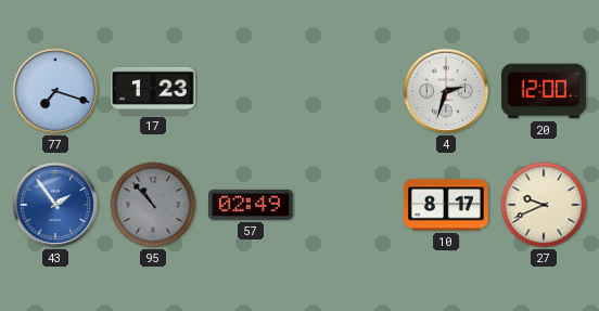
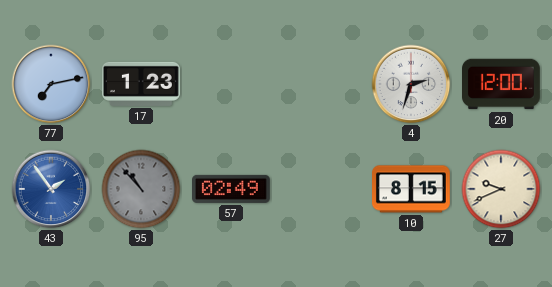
77: 7:18 -> 7:13
10: 8:17 -> 8:15
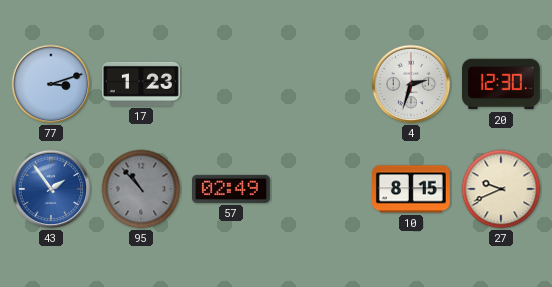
77: 7:13 -> 3:12
20: 12:00 -> 12:30
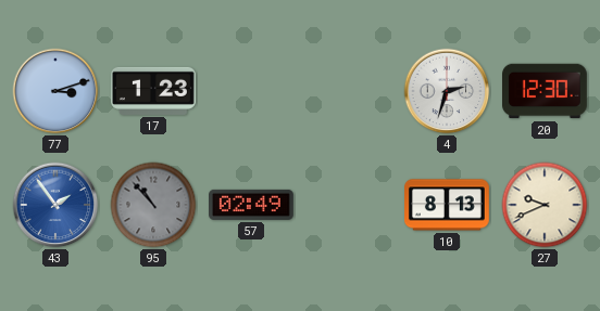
10: 8:15 -> 8:13
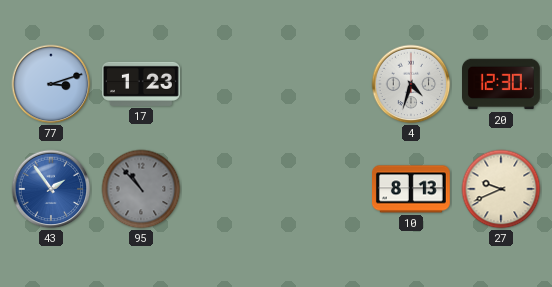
4: 2:33 -> 4:33
57: 02:49 -> none
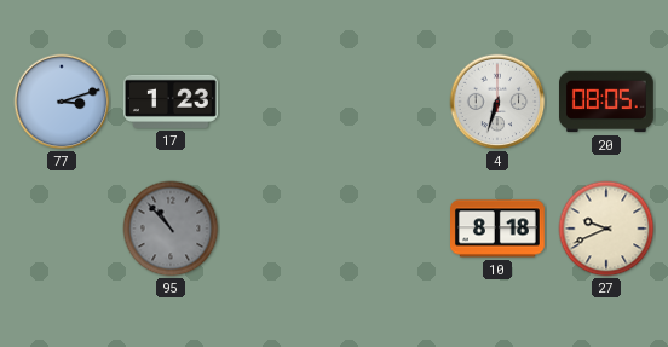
4: 4:33 -> 6:33
20: 12:30 -> 08:05
43: 1:54 -> none
10: 8:13 -> 8:18
